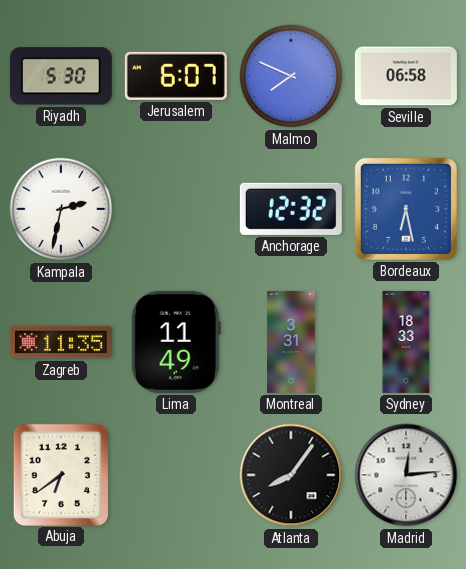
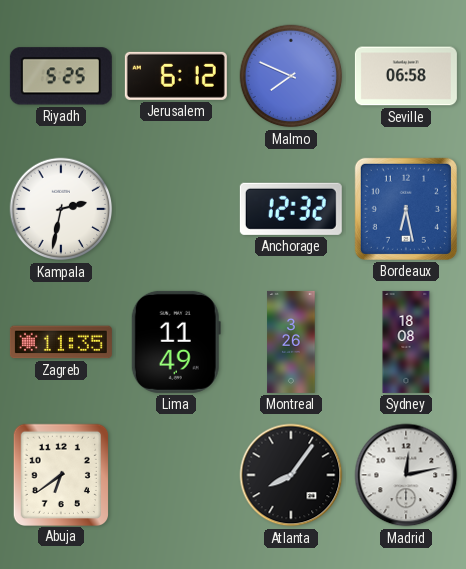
Riyadh: 5:30 -> 5:25
Jerusalem: 6:07 -> 6:12
Montreal: 3:31 -> 3:26
Sydney: 18:33 -> 18:08
Madrid: 12:14 -> 12:13
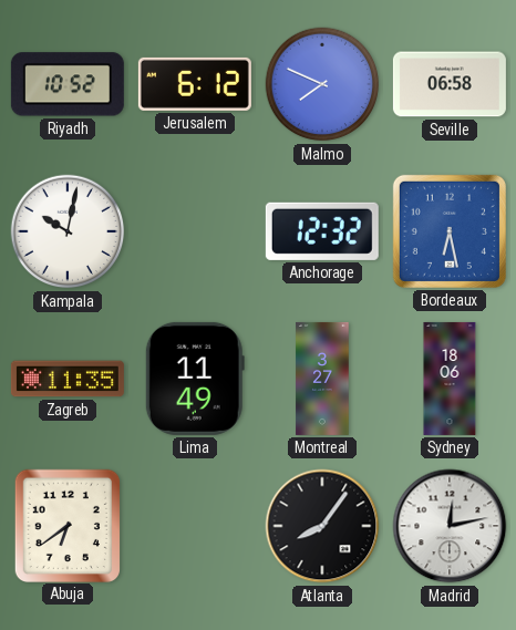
Riyadh: 5:25 -> 10:52
Kampala: 2:32 -> 10:02
Montreal: 3:26 -> 3:27
Sydney: 18:08 -> 18:06
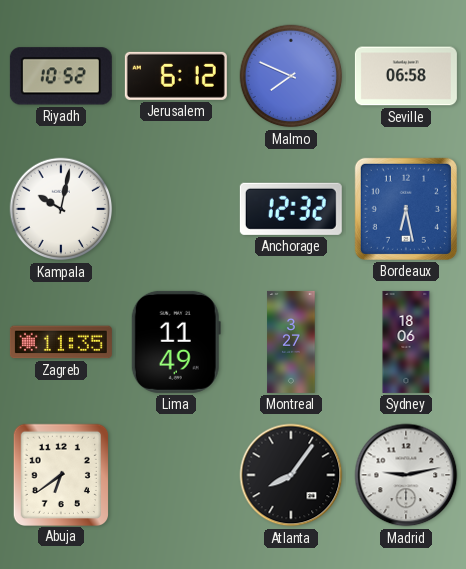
Madrid: 12:13 -> 9:13
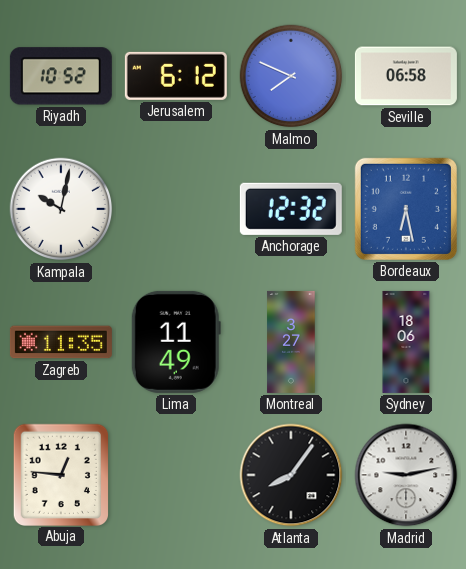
Abuja: 6:39 -> 12:46
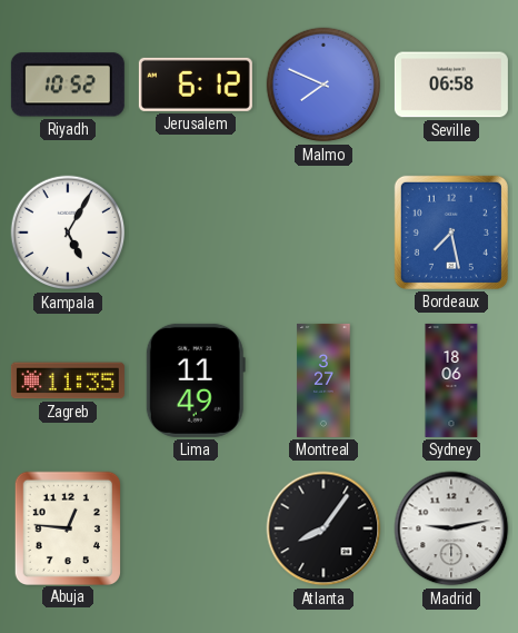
Kampala: 10:02 -> 5:05
Anchorage: 12:32 -> none
Bordeaux: 6:28 -> 7:28
